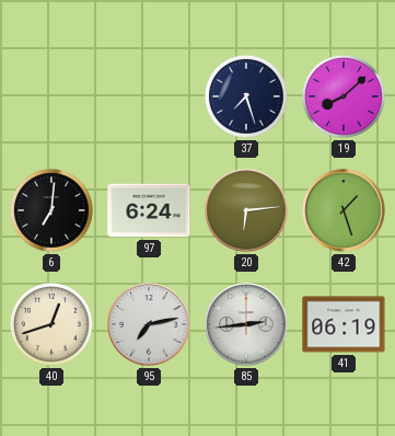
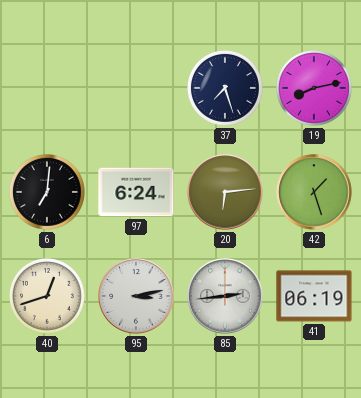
19: 8:08 -> 8:13
95: 7:13 -> 3:13
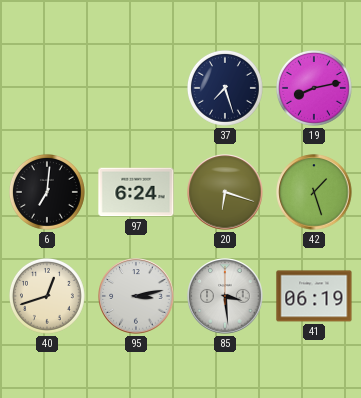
20: 6:14 -> 6:18
85: 2:44 -> 3:29
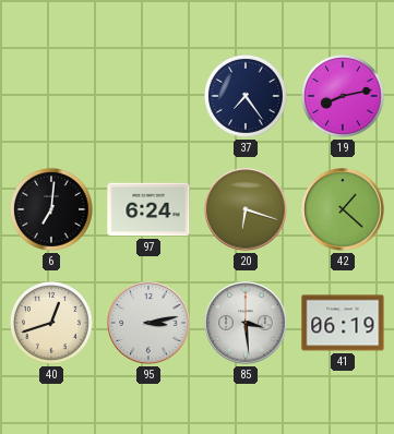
37: 7:27 -> 7:24
42: 1:27 -> 1:22
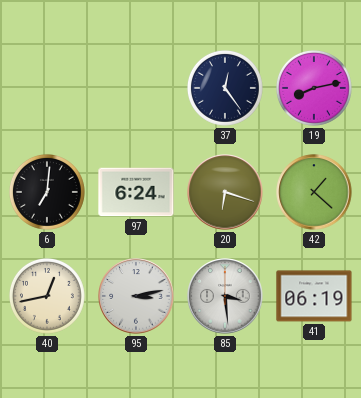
37: 7:24 -> 12:24
40: 12:42 -> 12:43
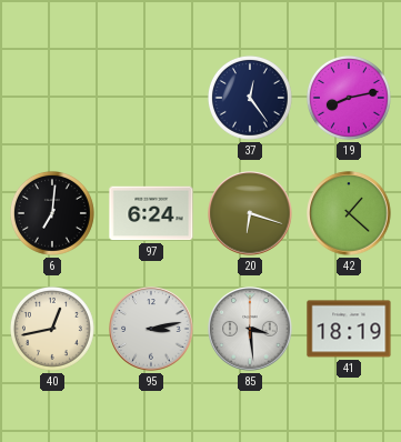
41: 06:19 -> 18:19
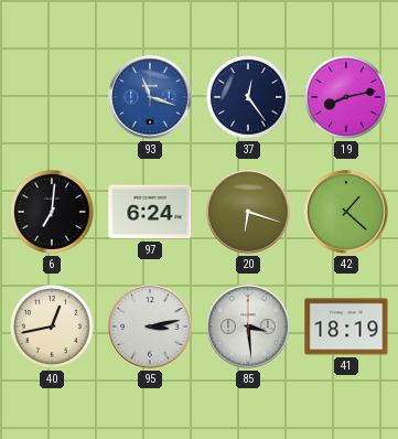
93: none -> 11:18
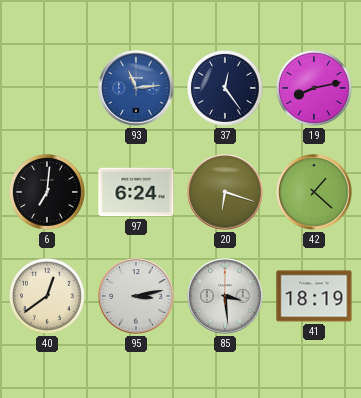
93: 11:18 -> 11:14
40: 12:43 -> 12:39
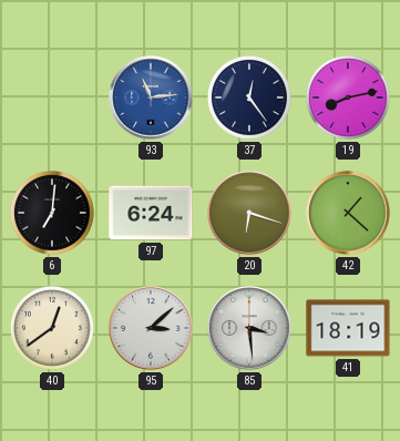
95: 3:13 -> 3:08
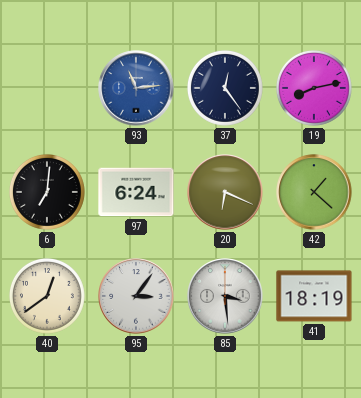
20: 6:18 -> 6:19
95: 3:08 -> 3:06
